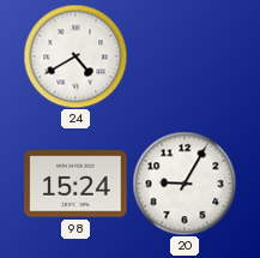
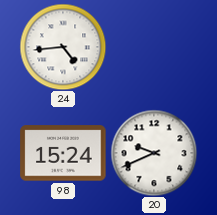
24: 4:40 -> 4:44
20: 9:05 -> 9:41
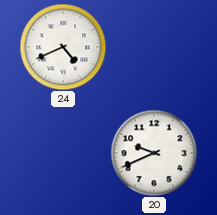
24: 4:44 -> 4:41
98: 15:24 -> none
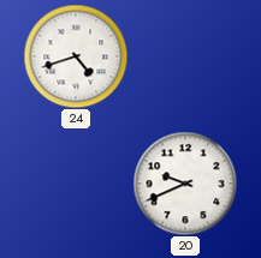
24: 4:41 -> 4:42
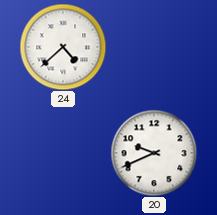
24: 4:42 -> 4:38
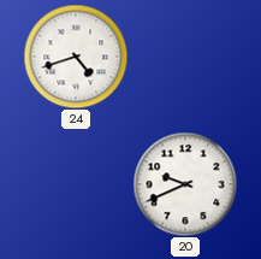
24: 4:38 -> 4:42
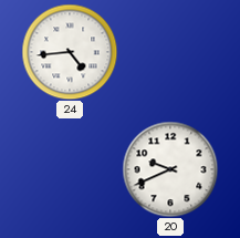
24: 4:42 -> 4:44
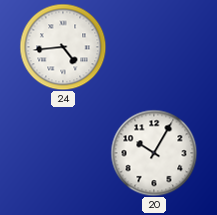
20: 9:41 -> 10:05
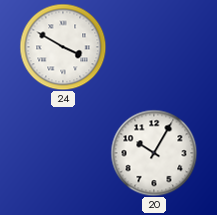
24: 4:44 -> 3:50
